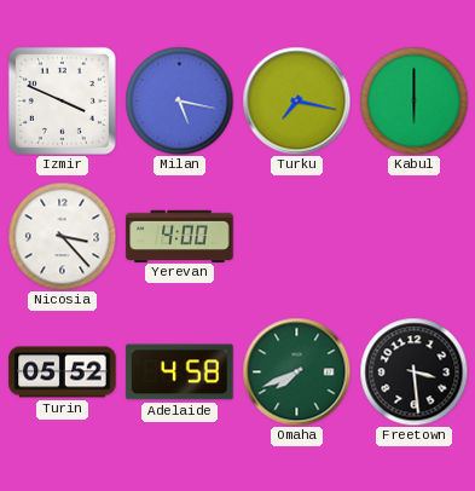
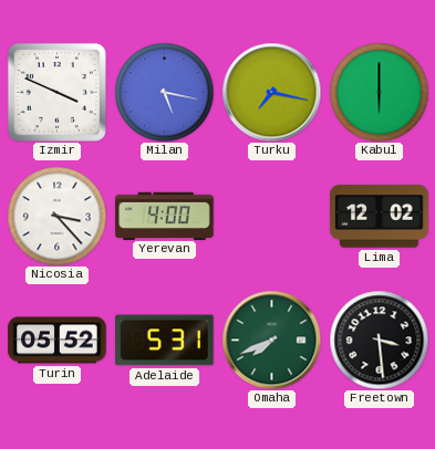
Lima: none -> 12:02
Adelaide: 4:58 -> 5:31
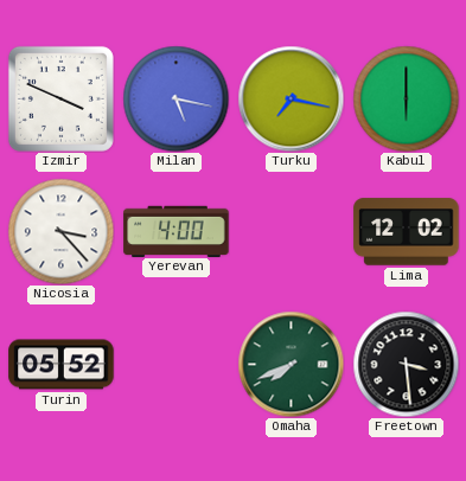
Adelaide: 5:31 -> none
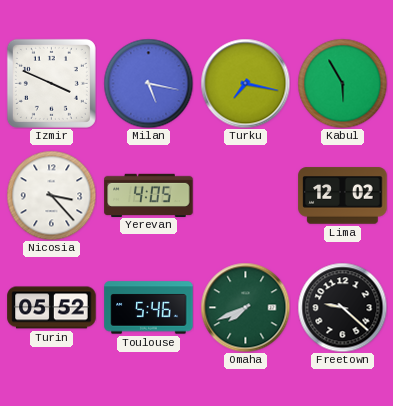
Kabul: 6:00 -> 5:55
Yerevan: 4:00 -> 4:05
Toulouse: none -> 5:46
Freetown: 3:29 -> 9:22
